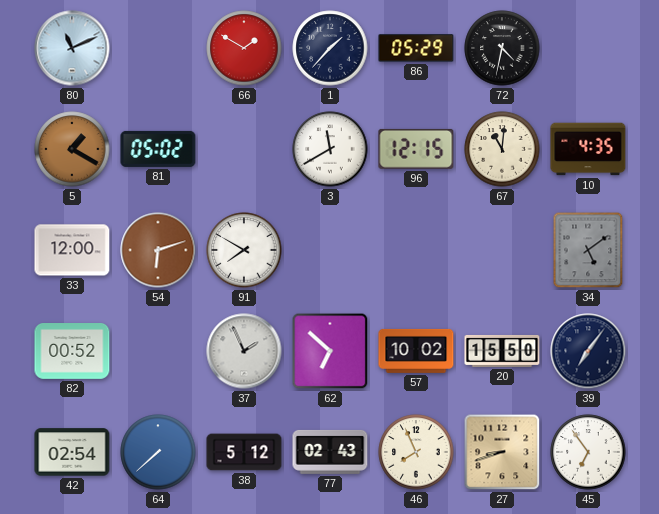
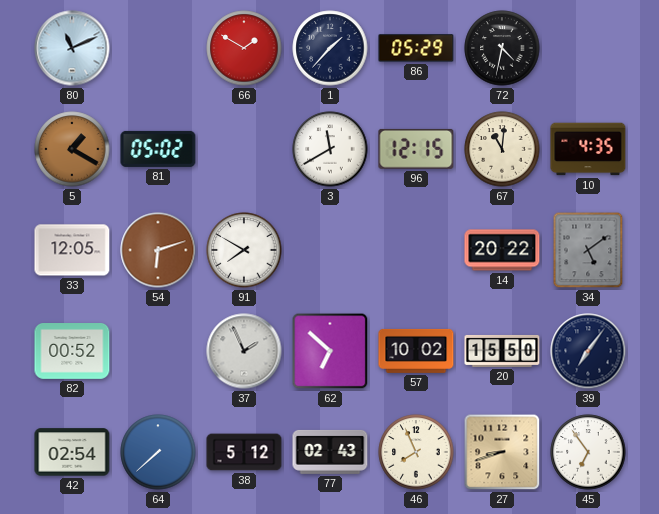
33: 12:00 -> 12:05
14: none -> 20:22
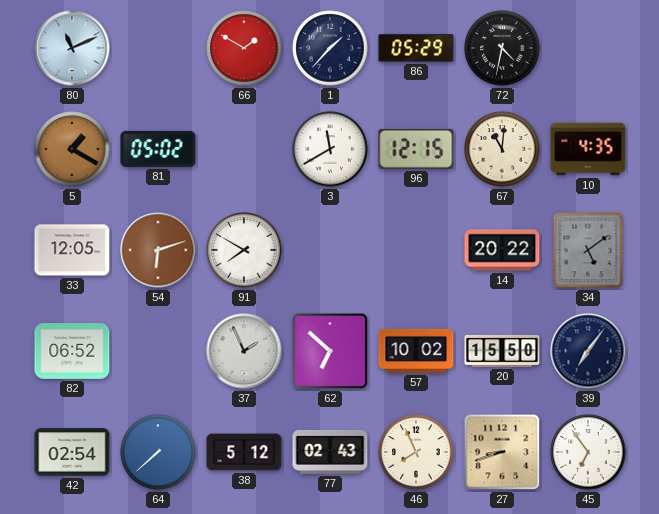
82: 00:52 -> 06:52
